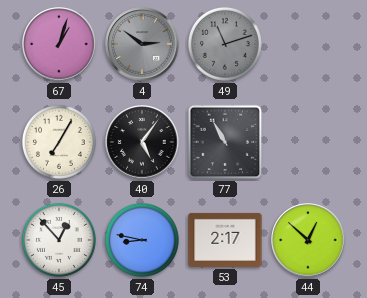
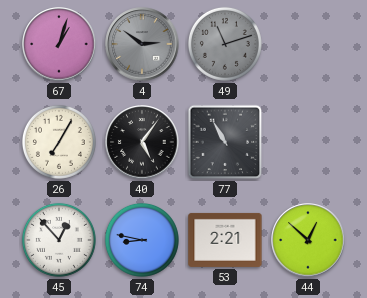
53: 2:17 -> 2:21
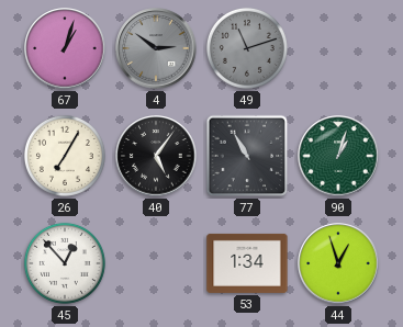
90: none -> 1:03
74: 8:47 -> none
53: 2:21 -> 1:34
44: 12:52 -> 12:57
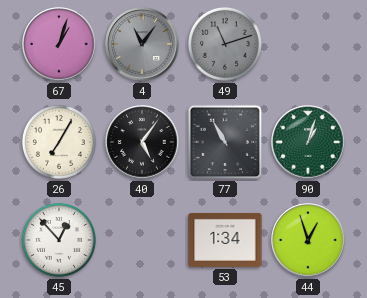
4: 2:51 -> 11:06
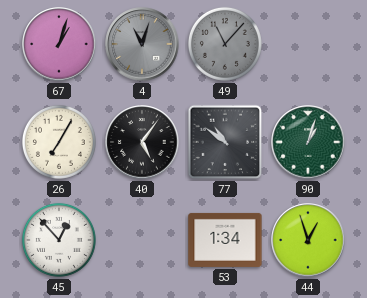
4: 11:06 -> 11:03
49: 11:12 -> 11:07
77: 10:55 -> 10:51
